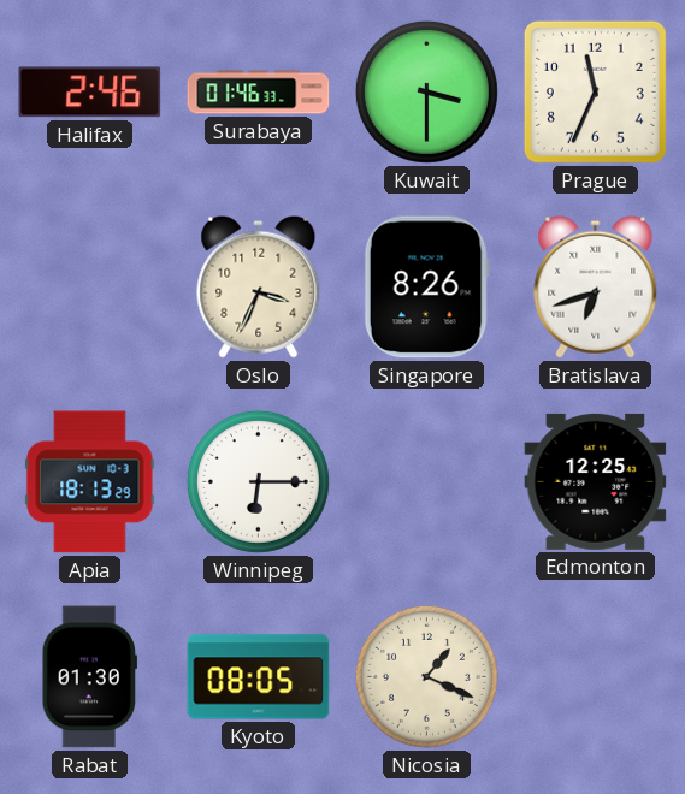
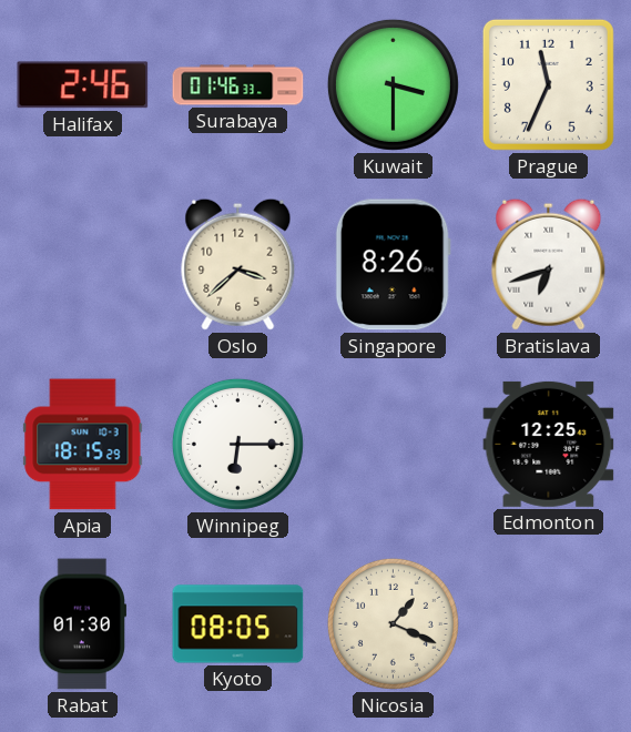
Oslo: 3:34 -> 3:38
Apia: 18:13 -> 18:15
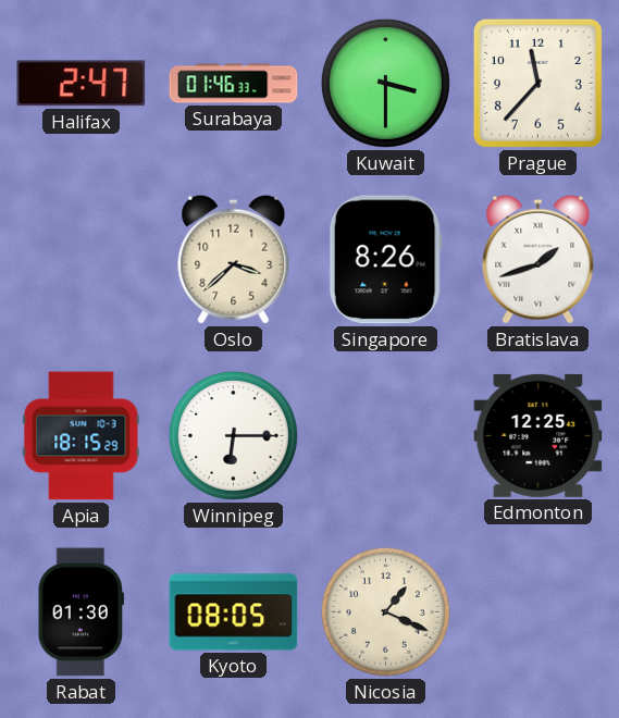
Halifax: 2:46 -> 2:47
Prague: 11:34 -> 11:37
Bratislava: 6:42 -> 1:42
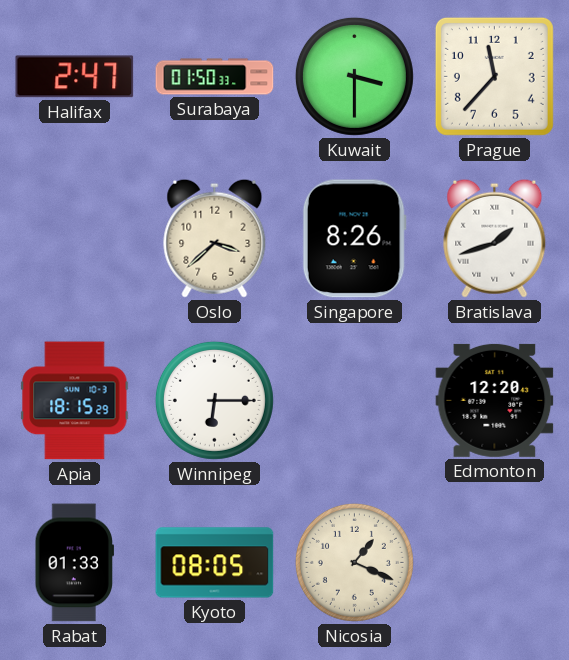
Surabaya: 01:46 -> 01:50
Edmonton: 12:25 -> 12:20
Rabat: 01:30 -> 01:33
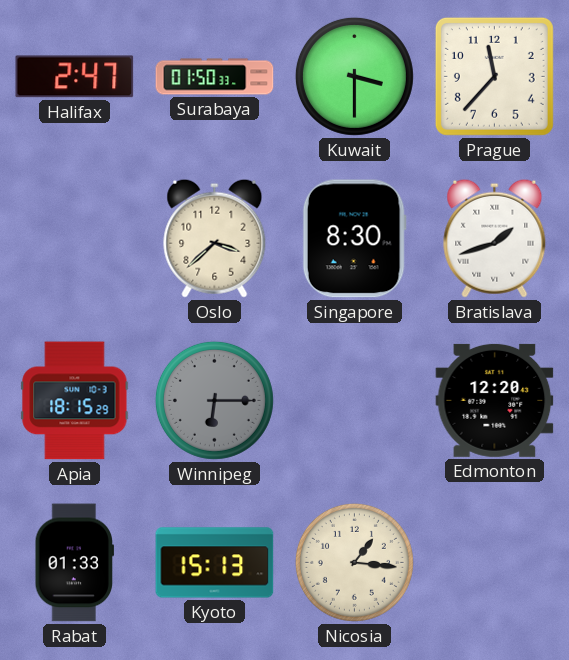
Singapore: 8:26 -> 8:30
Winnipeg dial: white -> grey
Kyoto: 08:05 -> 15:13
Nicosia: 1:19 -> 1:16
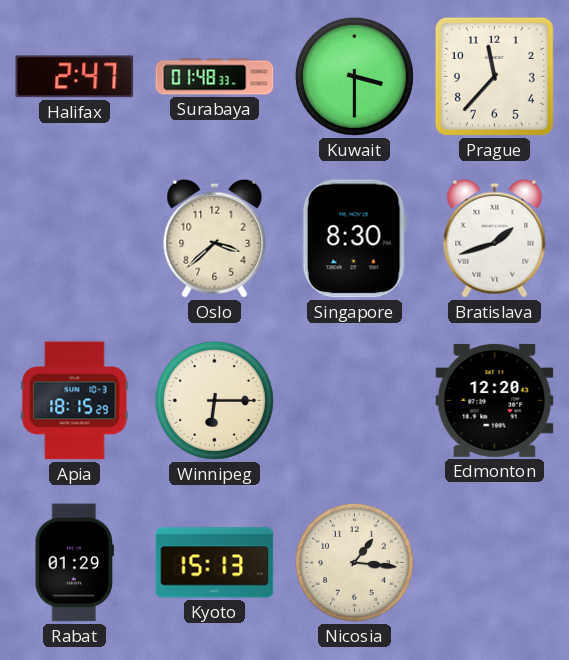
Surabaya: 01:50 -> 01:48
Winnipeg dial: grey -> cream
Rabat: 01:33 -> 01:29
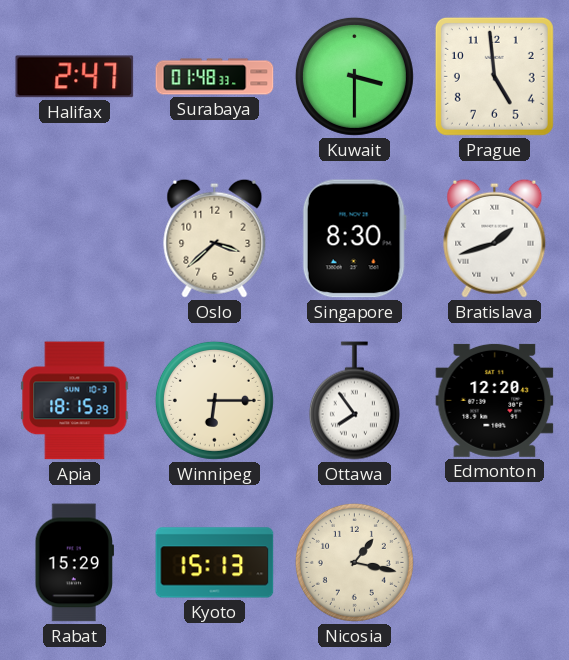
Prague: 11:37 -> 4:59
Ottawa: none -> 7:54
Rabat: 01:29 -> 15:29
Nicosia: 1:16 -> 1:17
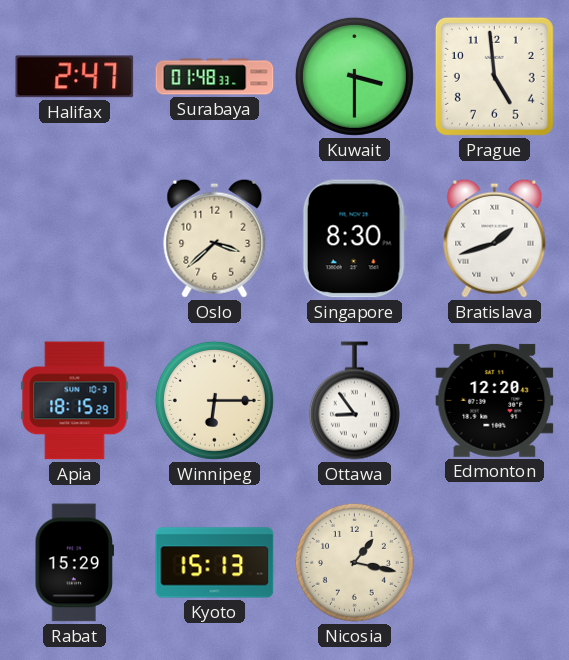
Ottawa: 7:54 -> 8:54
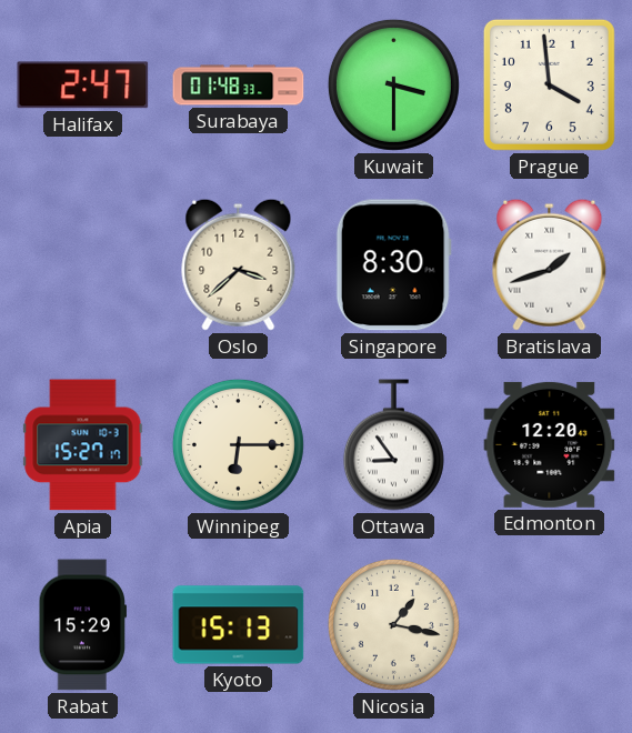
Prague: 4:59 -> 3:59
Apia: 18:15 -> 15:27
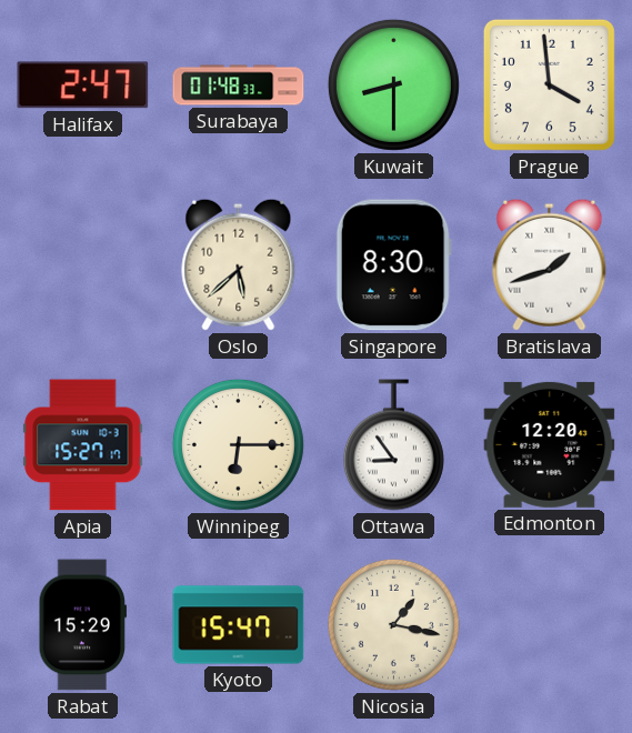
Kuwait: 3:30 -> 8:30
Oslo: 3:38 -> 5:38
Kyoto: 15:13 -> 15:47
